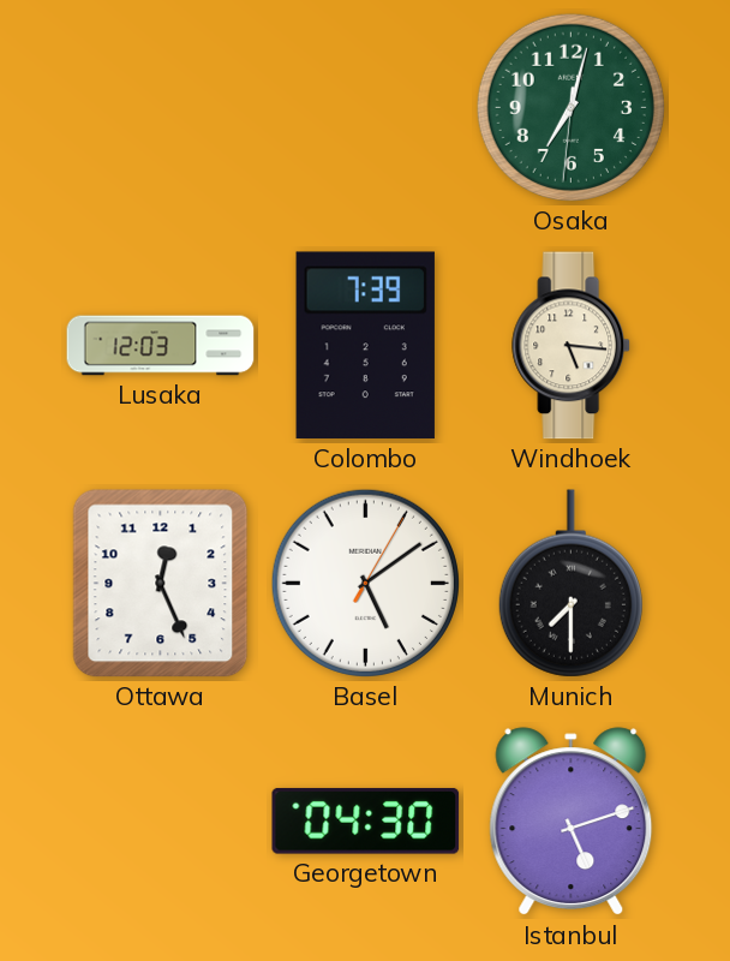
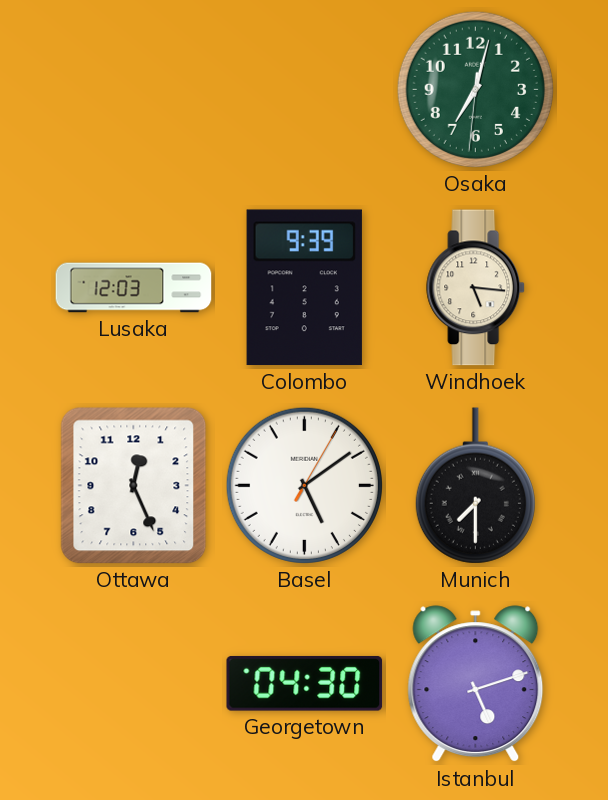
Colombo: 7:39 -> 9:39
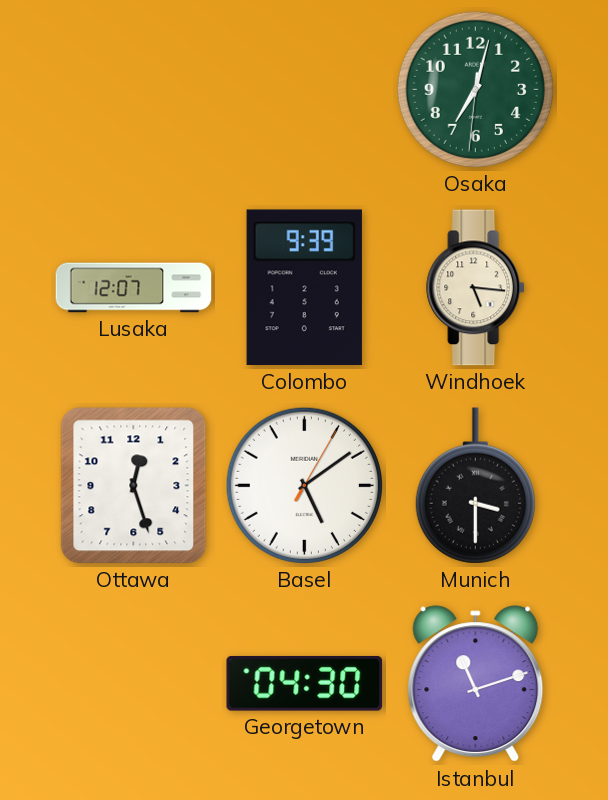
Lusaka: 12:03 -> 12:07
Ottawa: 12:26 -> 12:27
Munich: 7:30 -> 3:30
Istanbul: 5:12 -> 11:12
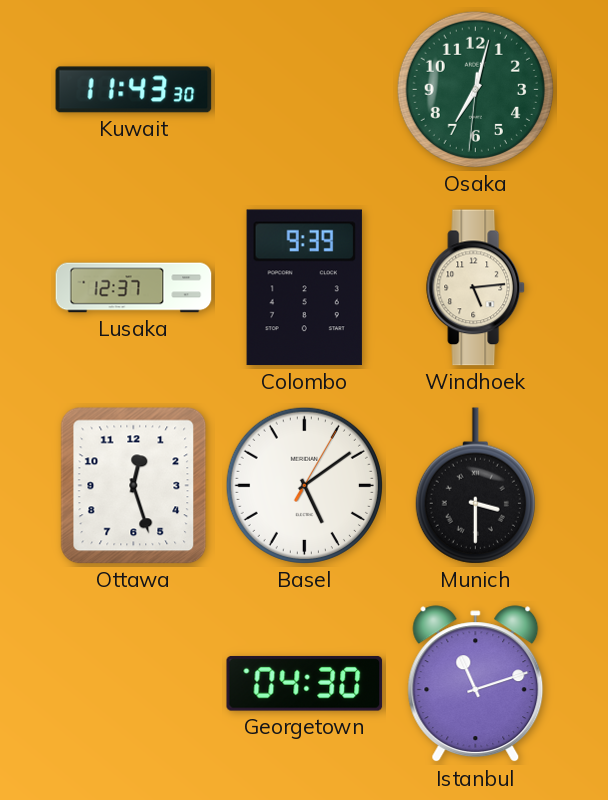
Kuwait: none -> 11:43
Lusaka: 12:07 -> 12:37
Windhoek: 5:16 -> 5:14
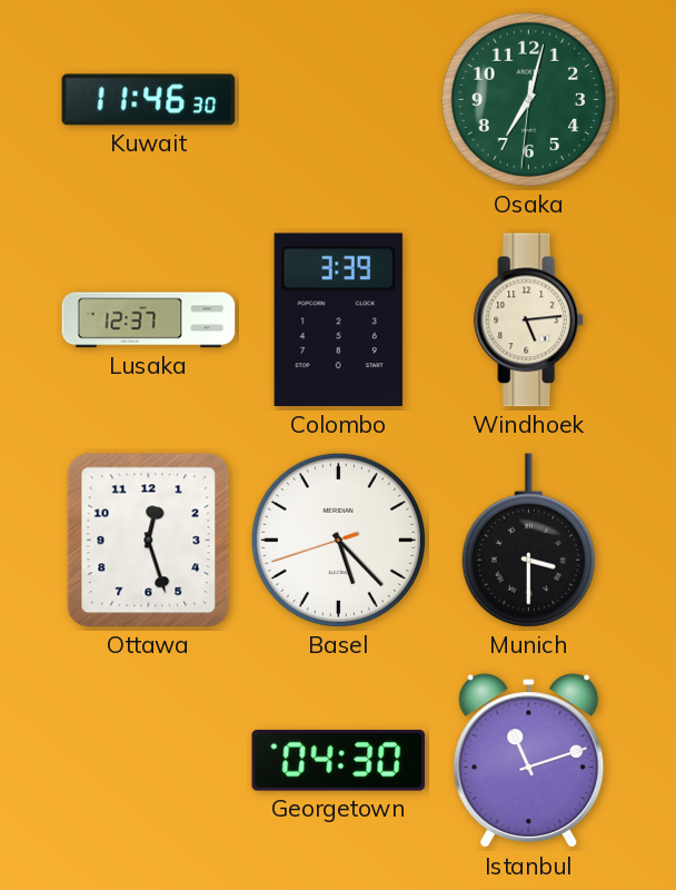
Kuwait: 11:43 -> 11:46
Colombo: 9:39 -> 3:39
Basel: 5:09 -> 5:22
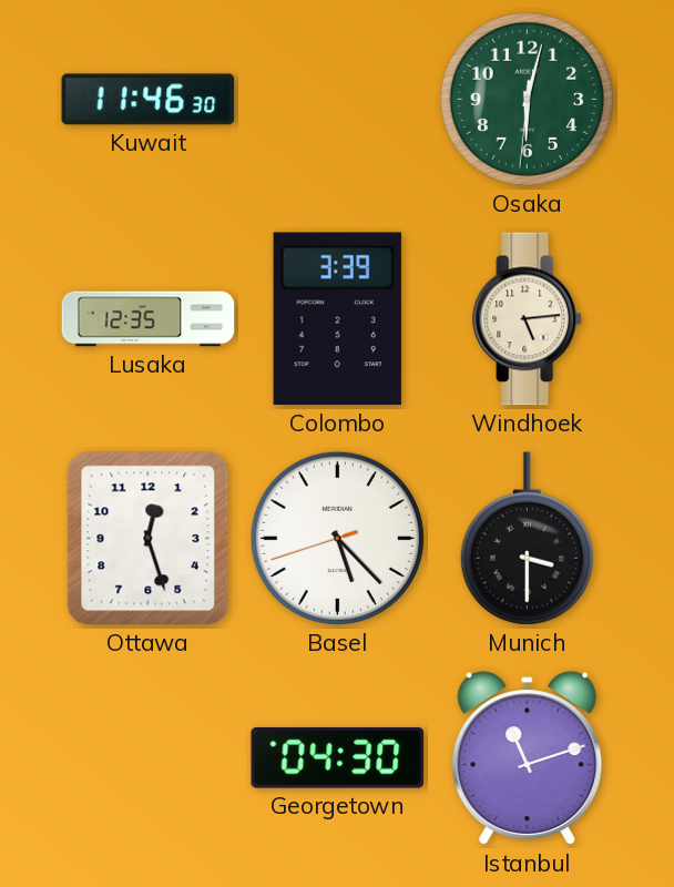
Osaka: 7:02 -> 6:02
Lusaka: 12:37 -> 12:35
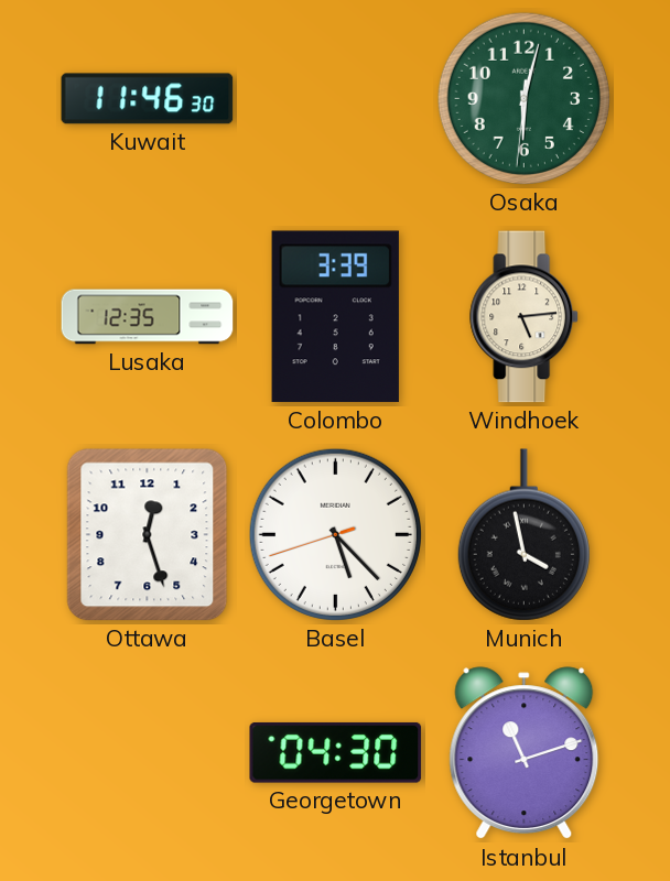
Munich: 3:30 -> 3:58
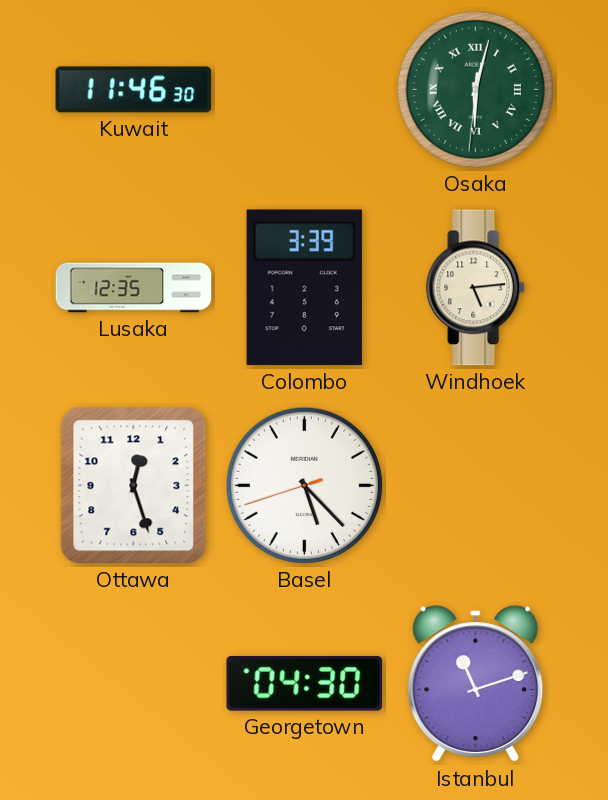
Osaka numerals: Arabic -> Roman
Munich: 3:58 -> none
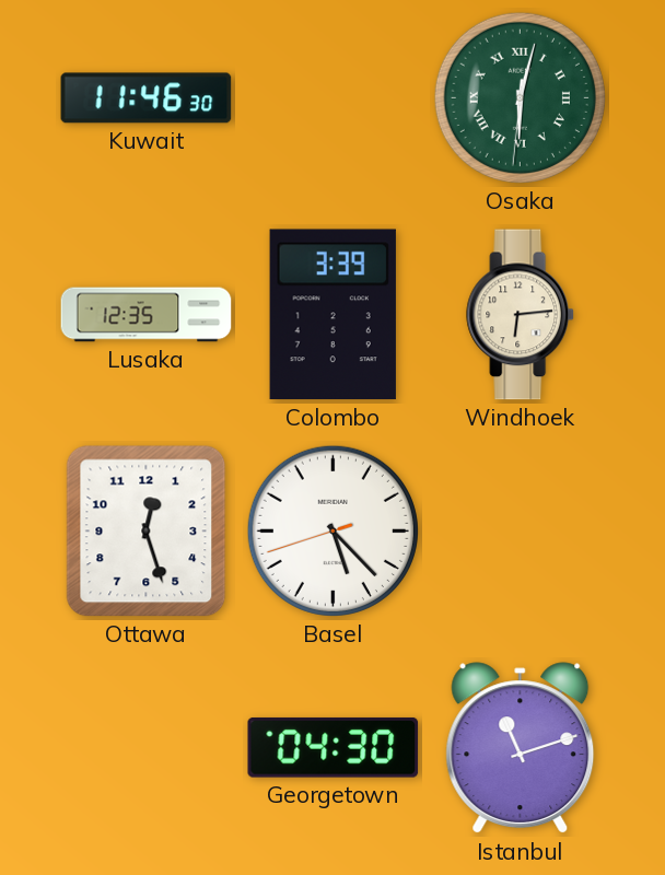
Windhoek: 5:14 -> 6:14
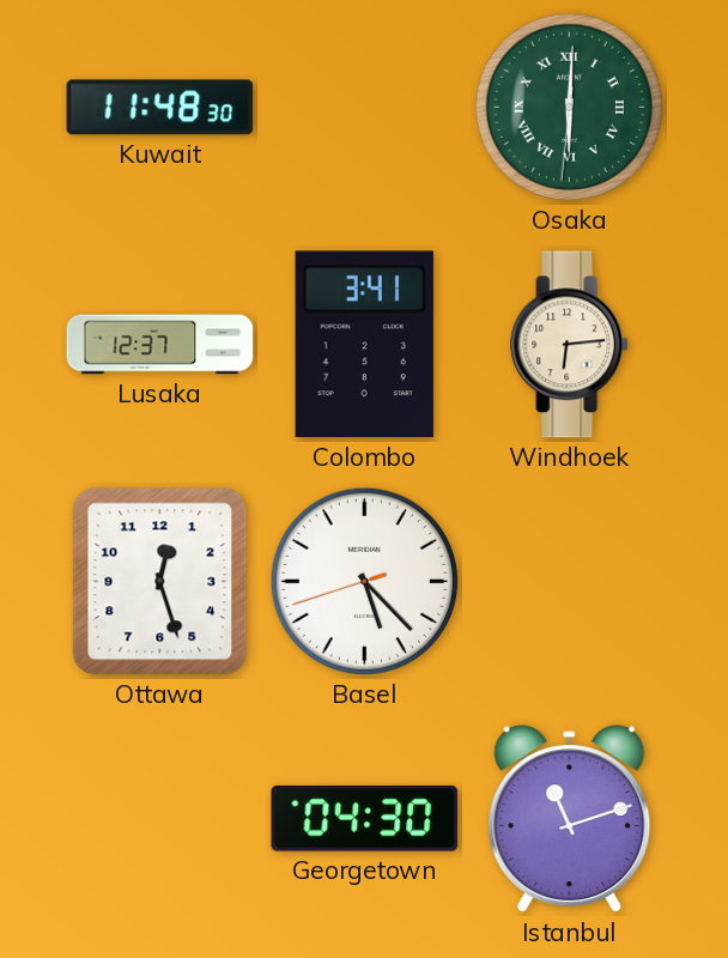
Kuwait: 11:46 -> 11:48
Osaka: 6:02 -> 6:00
Lusaka: 12:35 -> 12:37
Colombo: 3:39 -> 3:41
